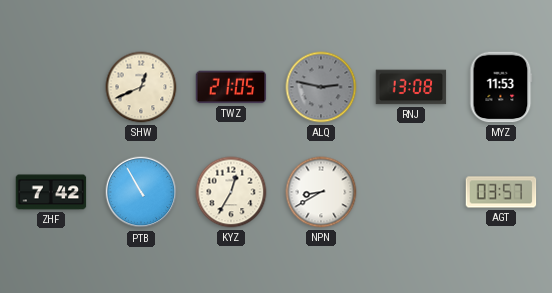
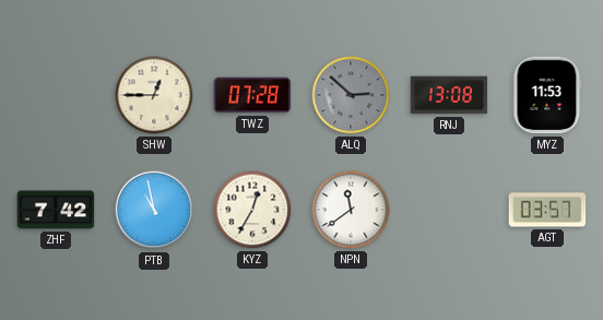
SHW: 12:41 -> 12:45
TWZ: 21:05 -> 07:28
ALQ: 2:47 -> 2:52
PTB: 10:55 -> 10:58
NPN: 8:40 -> 11:39
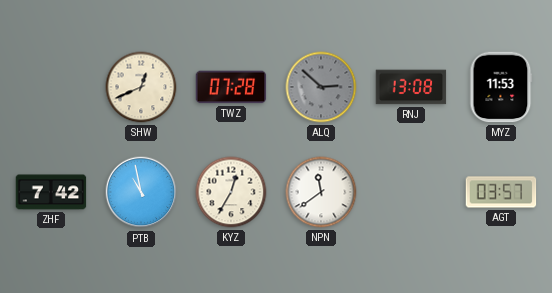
SHW: 12:45 -> 12:41
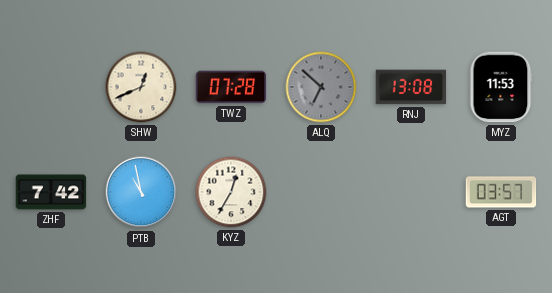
ALQ: 2:52 -> 6:52
NPN: 11:39 -> none
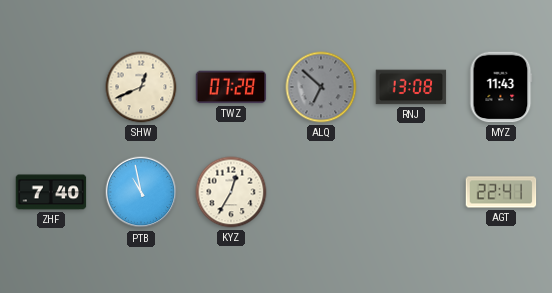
MYZ: 11:53 -> 11:43
ZHF: 7:42 -> 7:40
AGT: 03:57 -> 22:41
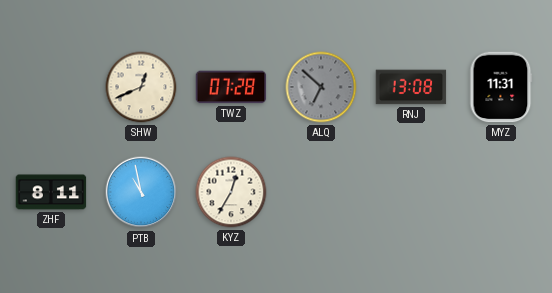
MYZ: 11:43 -> 11:31
ZHF: 7:40 -> 8:11
AGT: 22:41 -> none
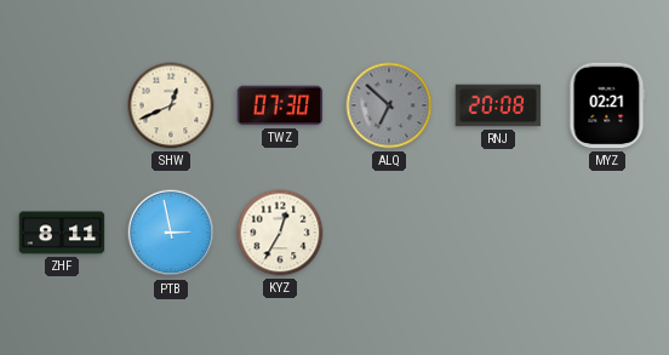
TWZ: 07:28 -> 07:30
RNJ: 13:08 -> 20:08
MYZ: 11:31 -> 02:21
PTB: 10:58 -> 2:58
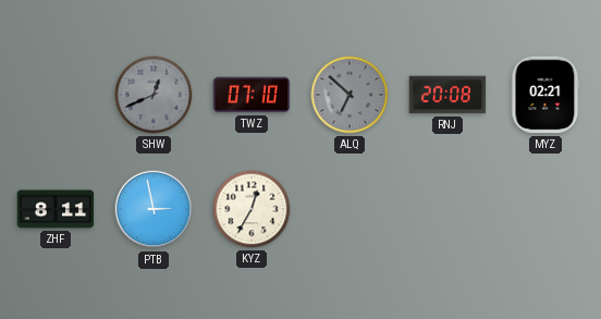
SHW dial: cream -> grey
TWZ: 07:30 -> 07:10
